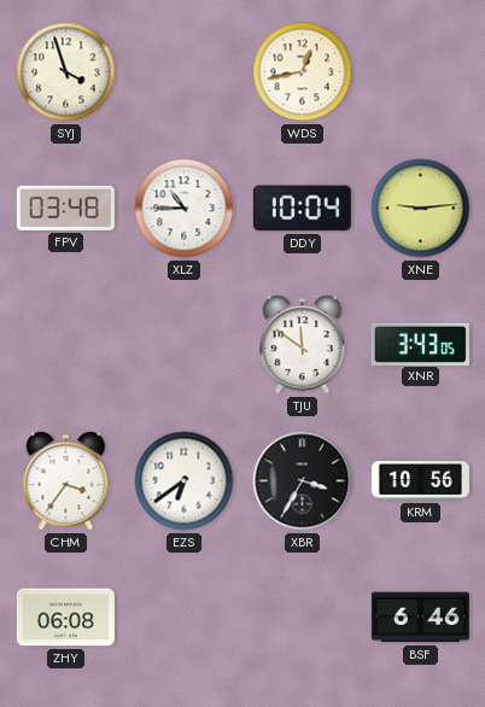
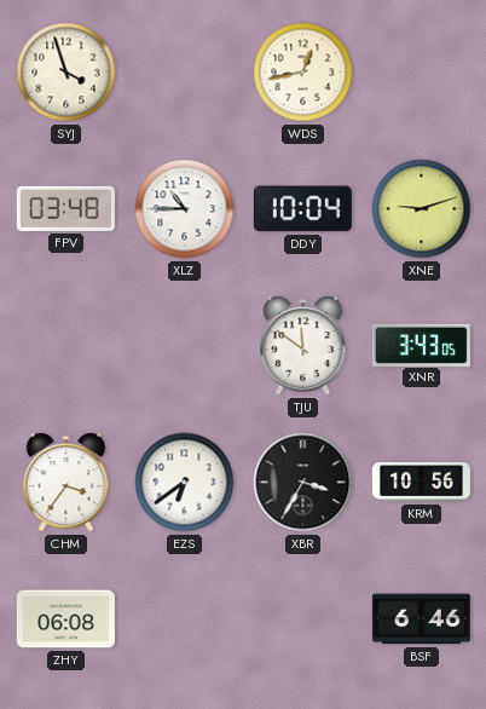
XNE: 9:14 -> 9:12
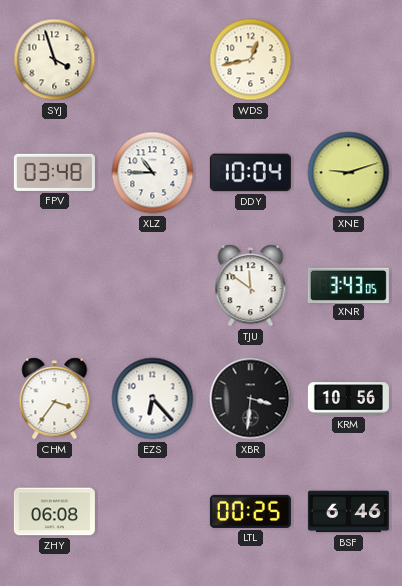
EZS: 6:39 -> 6:23
XBR: 3:35 -> 3:31
LTL: none -> 00:25
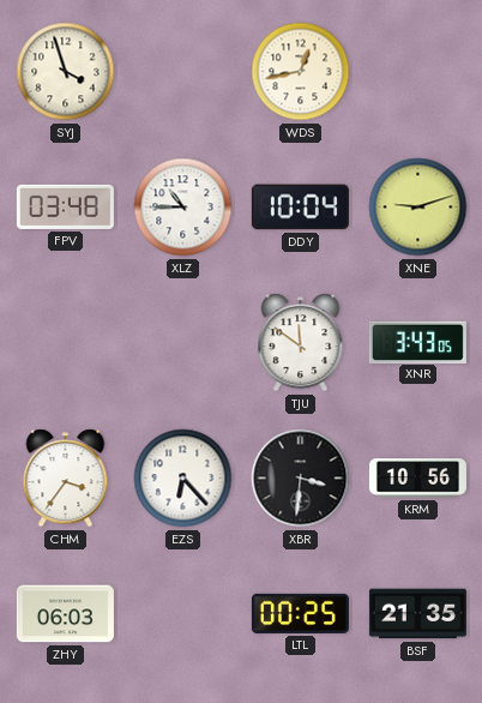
ZHY: 06:08 -> 06:03
BSF: 6:46 -> 21:35
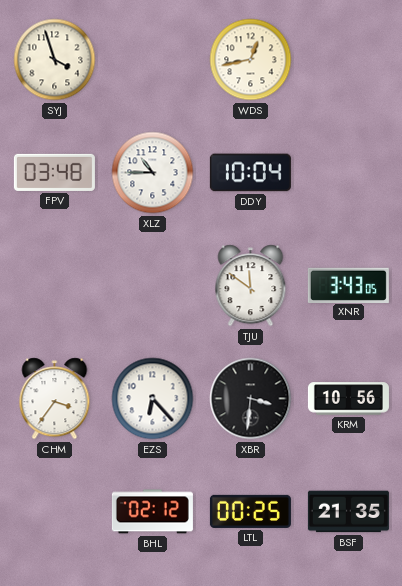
XNE: 9:12 -> none
ZHY: 06:03 -> none
BHL: none -> 02:12
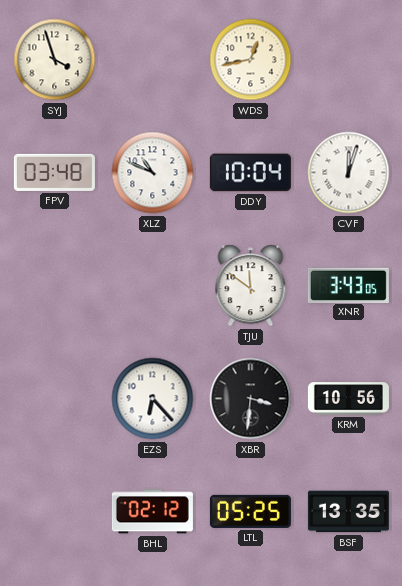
XLZ: 10:45 -> 10:49
CVF: none -> 12:03
CHM: 3:36 -> none
LTL: 00:25 -> 05:25
BSF: 21:35 -> 13:35
